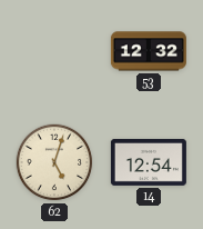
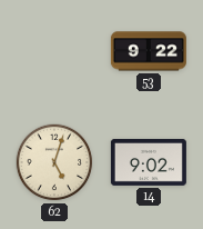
53: 12:32 -> 9:22
14: 12:54 -> 9:02
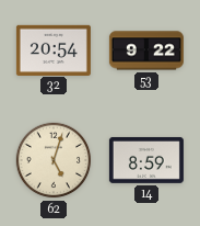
32: none -> 20:54
14: 9:02 -> 8:59
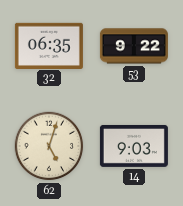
32: 20:54 -> 06:35
14: 8:59 -> 9:03
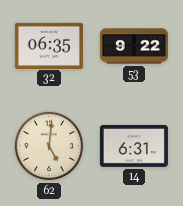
62: 5:03 -> 5:01
14: 9:03 -> 6:31
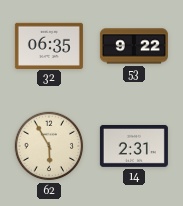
62: 5:01 -> 5:55
14: 6:31 -> 2:31
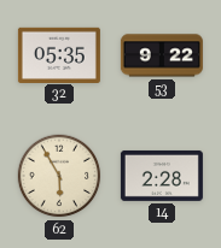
32: 06:35 -> 05:35
14: 2:31 -> 2:28
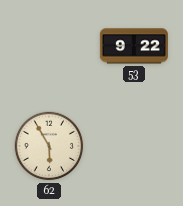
32: 05:35 -> none
14: 2:28 -> none
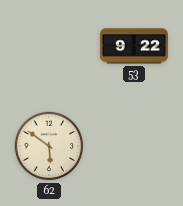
62: 5:55 -> 5:51
